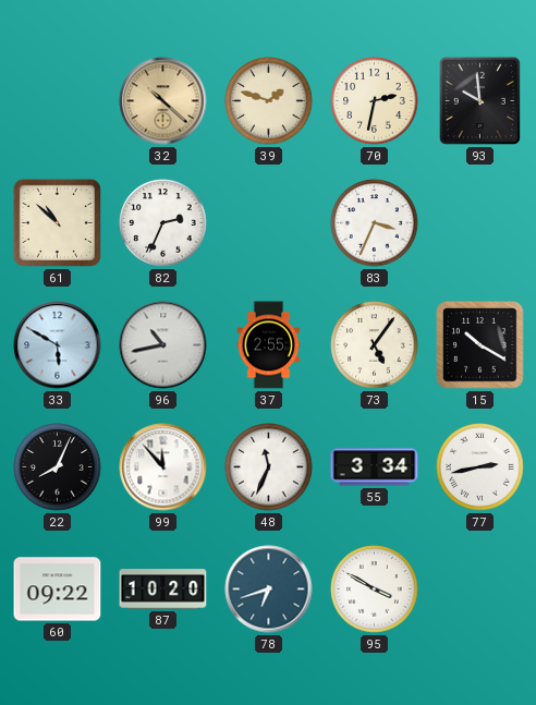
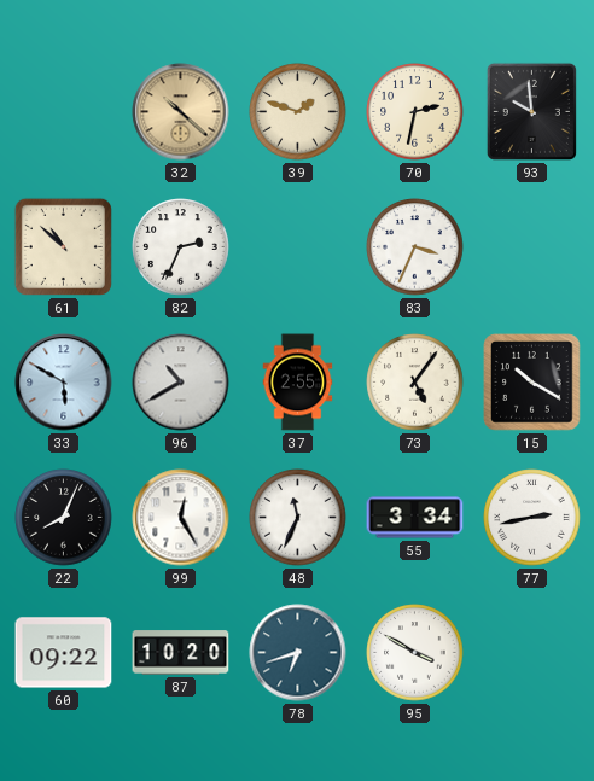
96: 10:43 -> 10:40
99: 11:53 -> 12:25
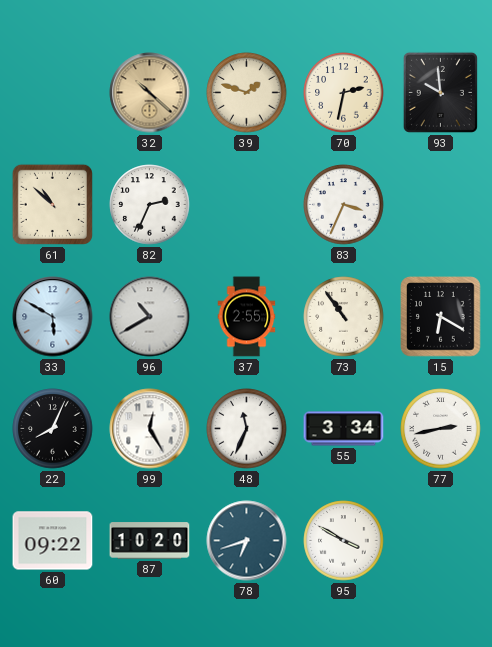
73: 5:06 -> 10:54
15: 10:20 -> 6:20
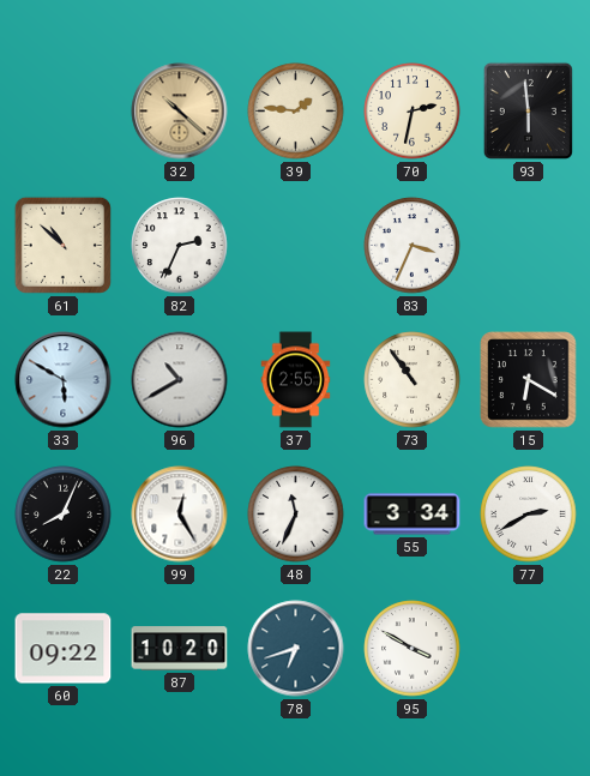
39: 1:48 -> 1:46
93: 9:59 -> 5:59
77: 2:43 -> 2:40
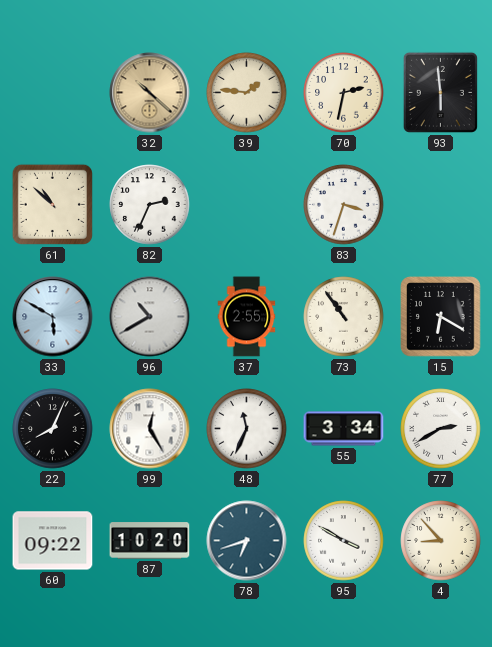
83: 3:34 -> 3:33
4: none -> 8:53
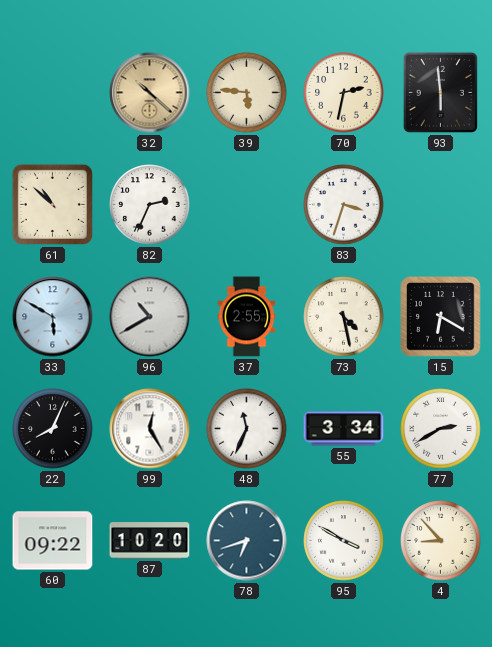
39: 1:46 -> 5:46
73: 10:54 -> 4:28
